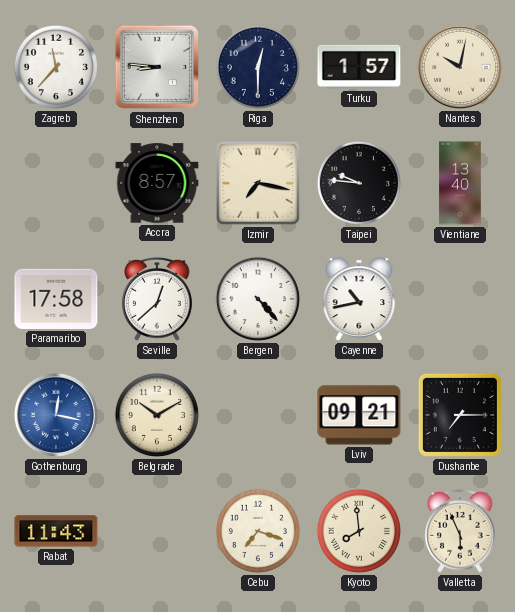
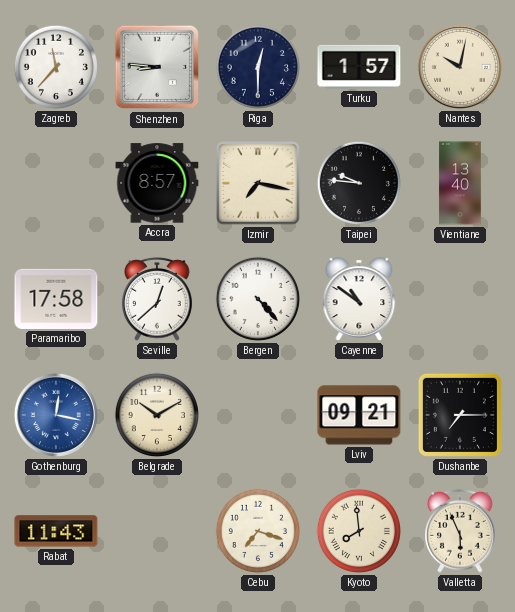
Cayenne: 10:43 -> 10:51
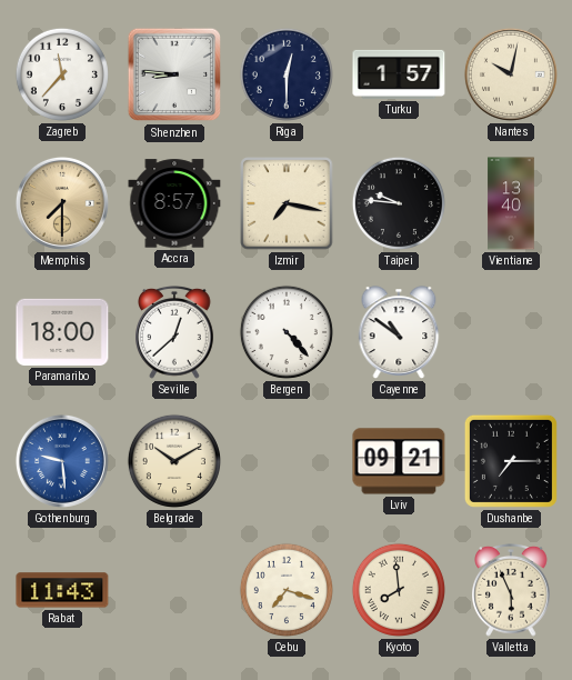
Memphis: none -> 7:30
Paramaribo: 17:58 -> 18:00
Gothenburg: 12:17 -> 9:29
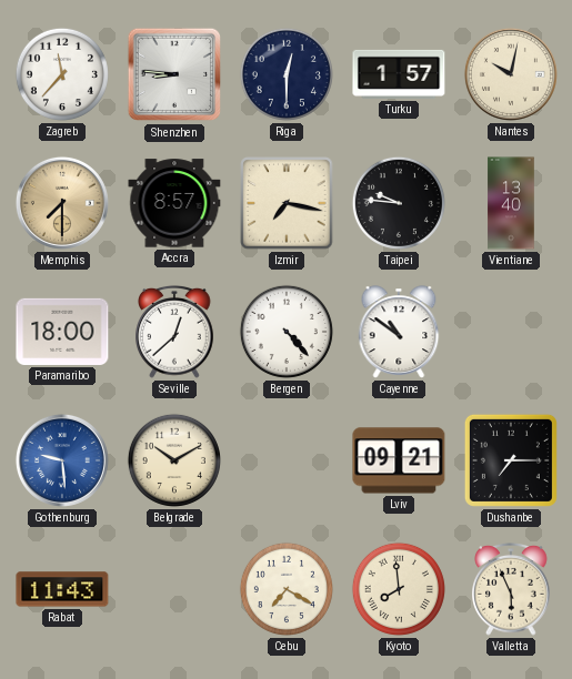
Cebu: 7:18 -> 7:20
